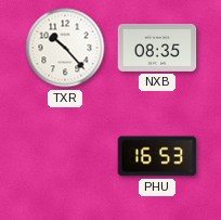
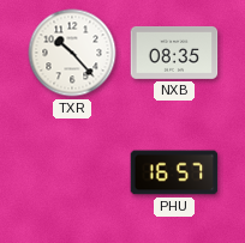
PHU: 16:53 -> 16:57
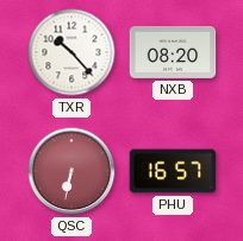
NXB: 08:35 -> 08:20
QSC: none -> 6:32
